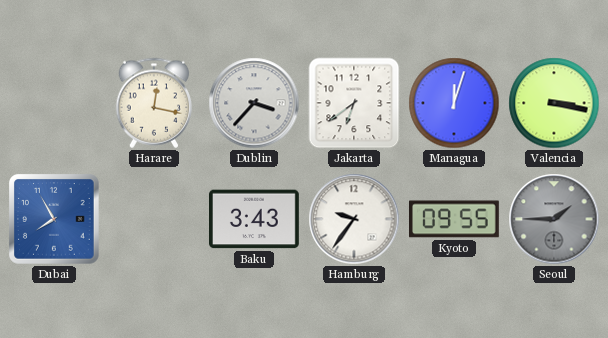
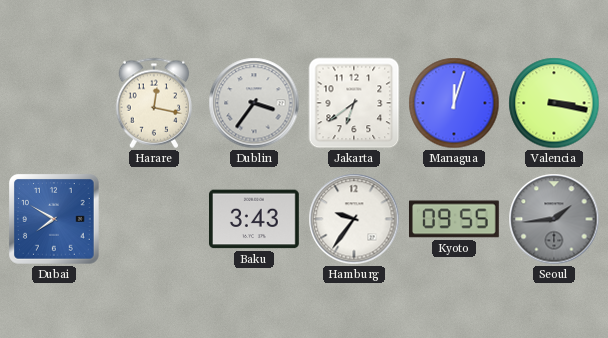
Dublin: 3:37 -> 3:36
Dubai: 7:55 -> 7:50
Seoul: 1:45 -> 1:44
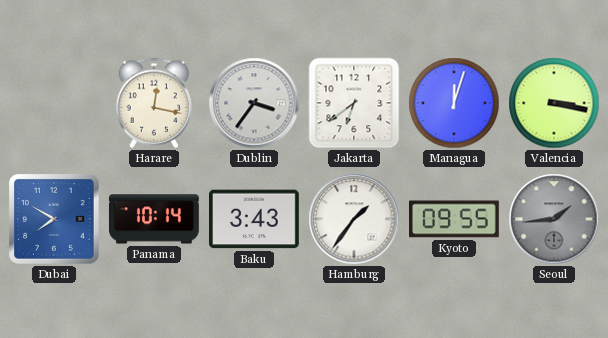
Panama: none -> 10:14
Hamburg: 9:36 -> 1:36
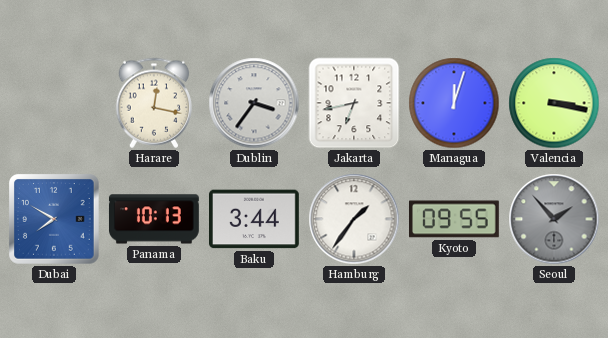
Jakarta: 6:39 -> 6:43
Panama: 10:14 -> 10:13
Baku: 3:43 -> 3:44
Seoul: 1:44 -> 1:53
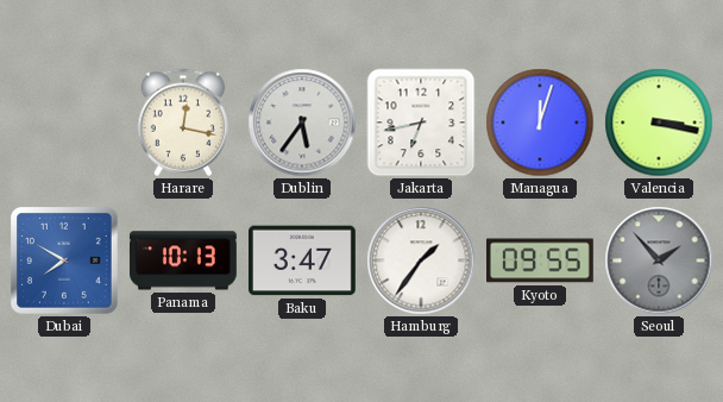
Dublin: 3:36 -> 5:36
Baku: 3:44 -> 3:47
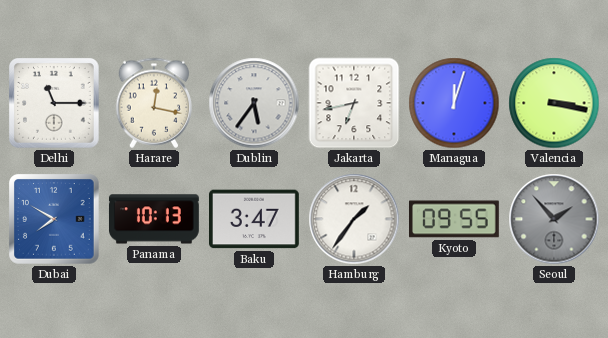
Delhi: none -> 11:15
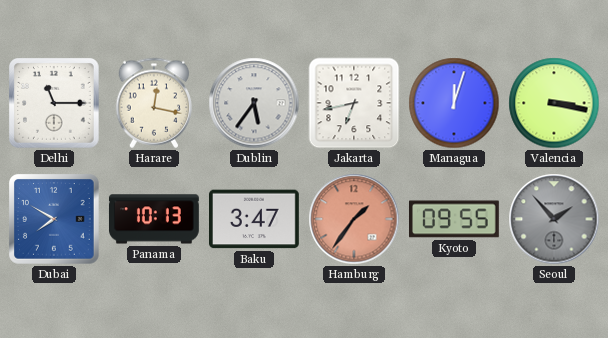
Hamburg dial: white -> salmon
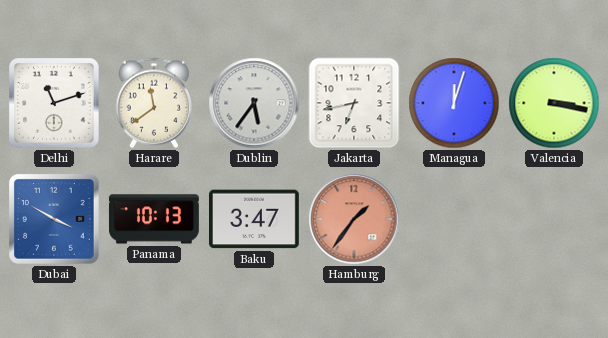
Delhi: 11:15 -> 11:12
Harare: 12:17 -> 11:39
Dubai: 7:50 -> 3:50
Kyoto: 09:55 -> none
Seoul: 1:53 -> none
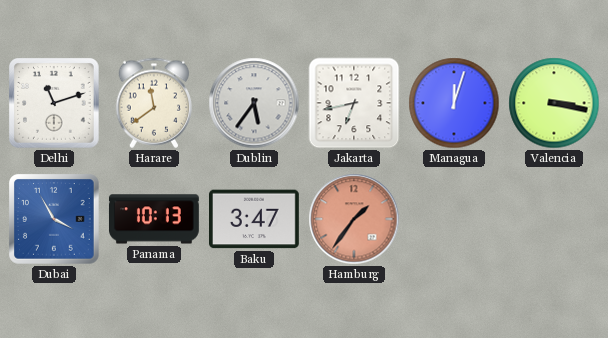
Dubai: 3:50 -> 3:55
